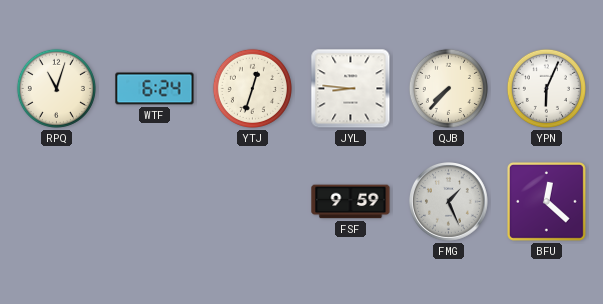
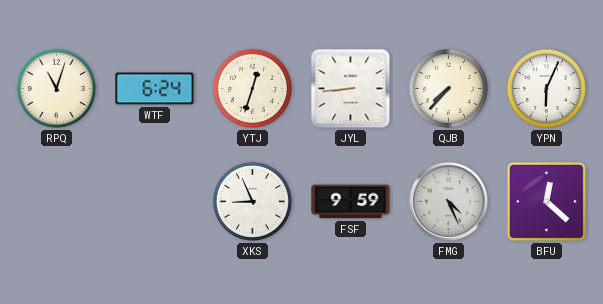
JYL: 8:46 -> 8:44
XKS: none -> 8:56
FMG: 1:26 -> 4:26
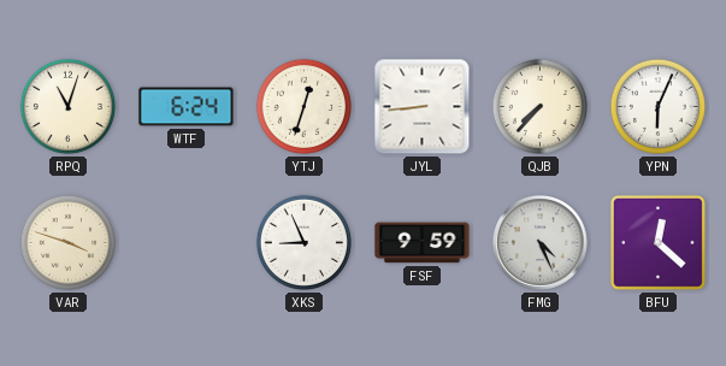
VAR: none -> 3:48
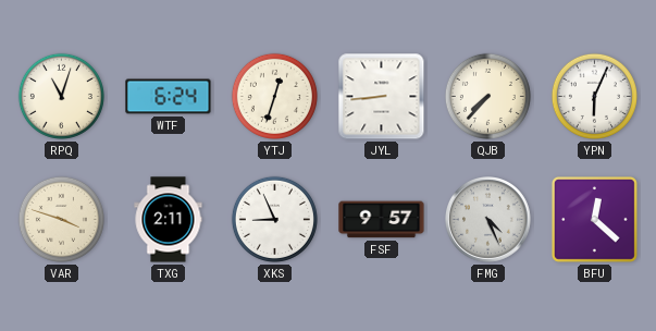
TXG: none -> 2:11
FSF: 9:59 -> 9:57
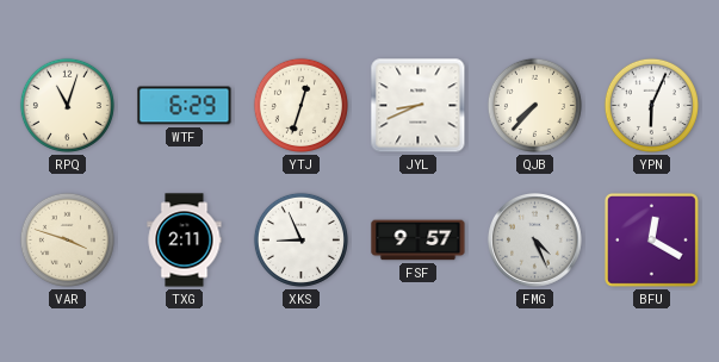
WTF: 6:24 -> 6:29
JYL: 8:44 -> 8:41
BFU: 12:22 -> 12:20
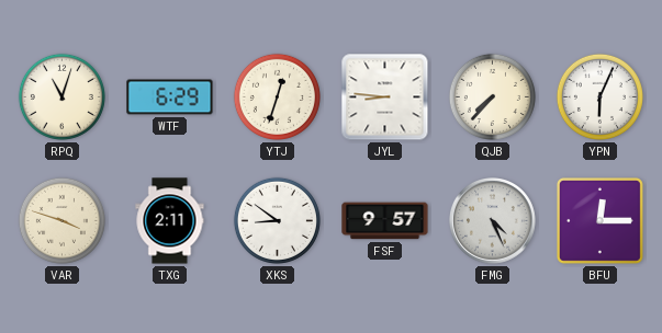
JYL: 8:41 -> 8:46
XKS: 8:56 -> 8:51
BFU: 12:20 -> 12:15
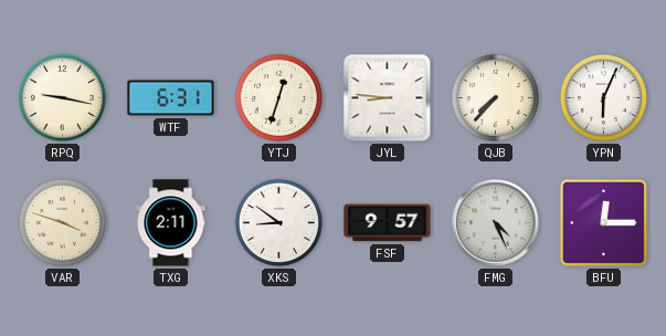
RPQ: 11:03 -> 9:17
WTF: 6:29 -> 6:31
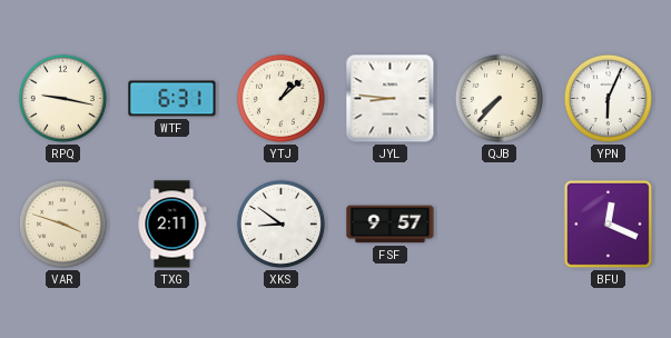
YTJ: 12:33 -> 1:08
FMG: 4:26 -> none
BFU: 12:15 -> 12:19
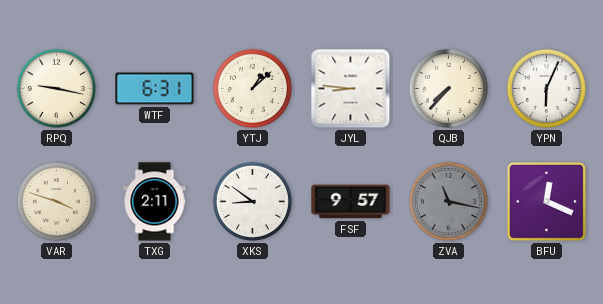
ZVA: none -> 11:17
